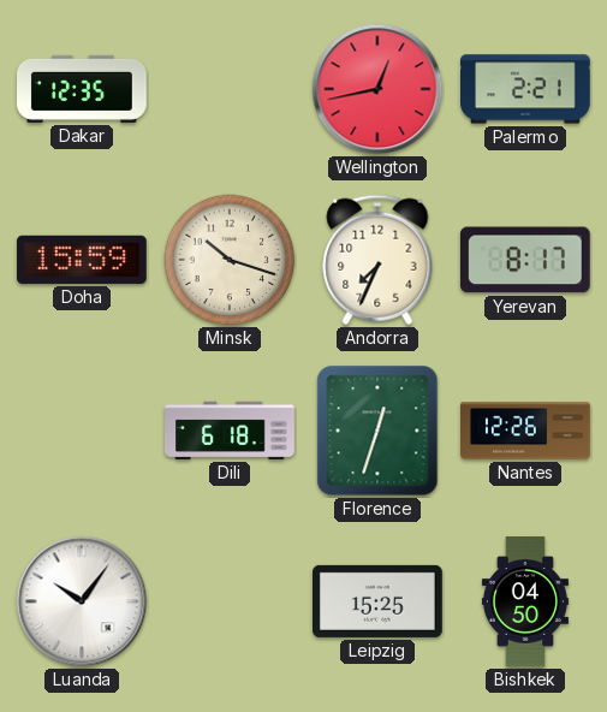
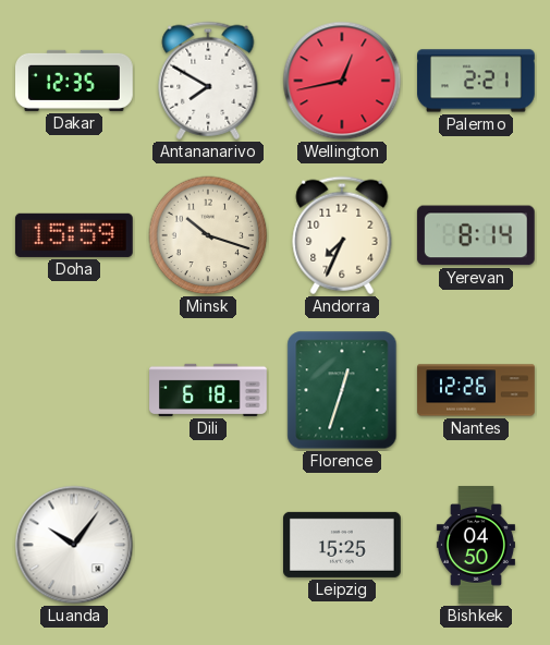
Antananarivo: none -> 7:50
Yerevan: 8:17 -> 8:14
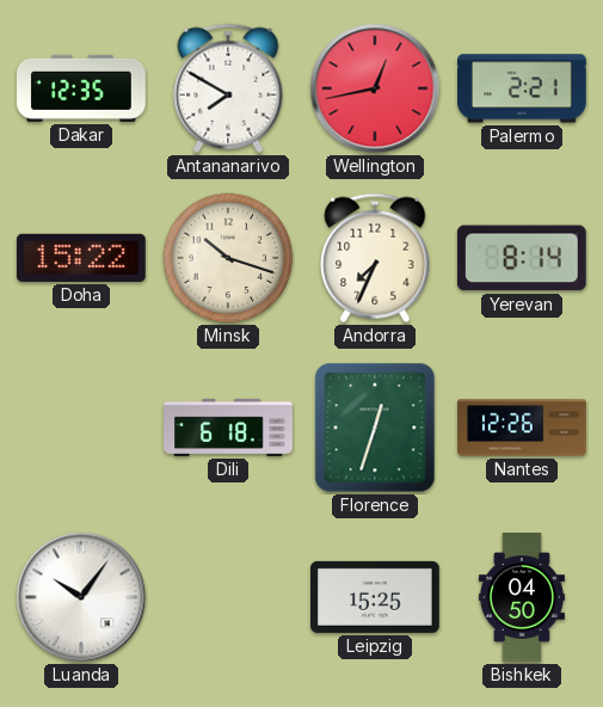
Doha: 15:59 -> 15:22
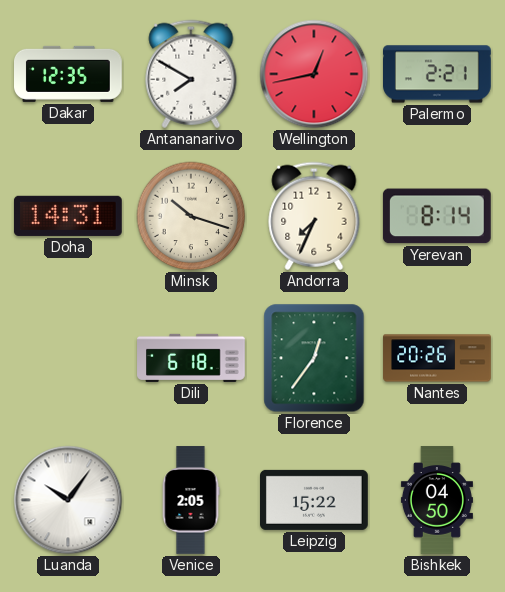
Doha: 15:22 -> 14:31
Florence: 12:33 -> 12:36
Nantes: 12:26 -> 20:26
Venice: none -> 2:05
Leipzig: 15:25 -> 15:22
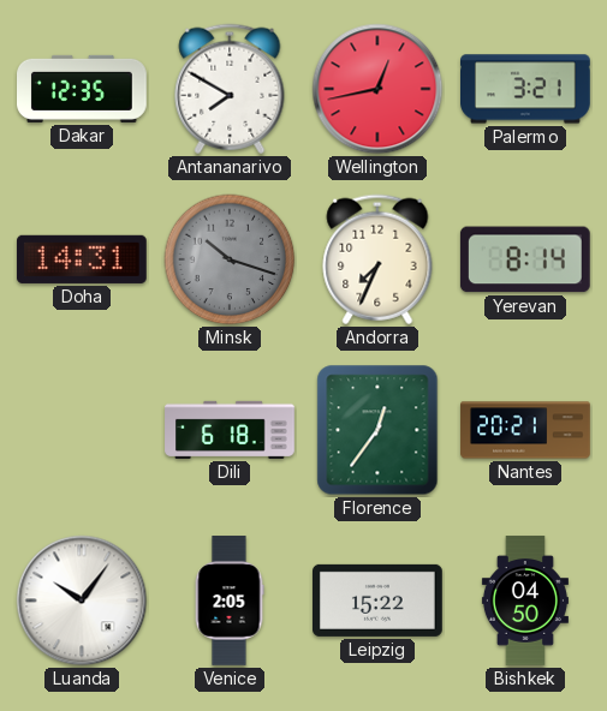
Palermo: 2:21 -> 3:21
Minsk dial: cream -> grey
Nantes: 20:26 -> 20:21
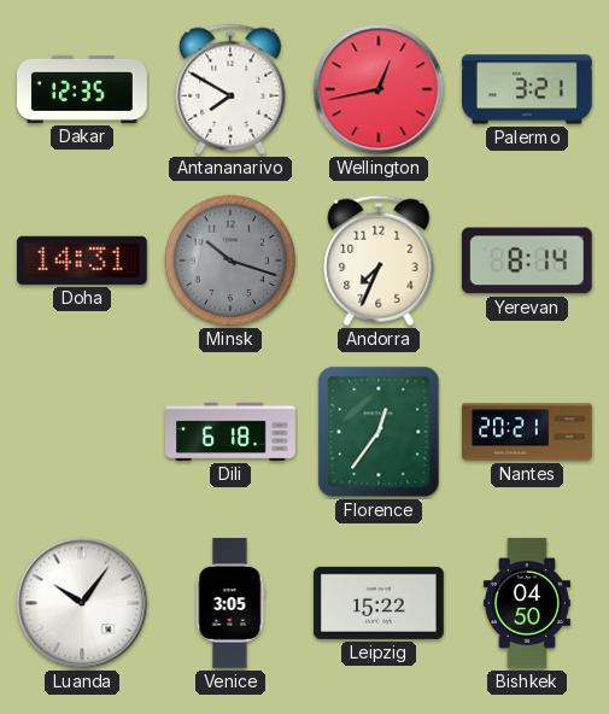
Venice: 2:05 -> 3:05
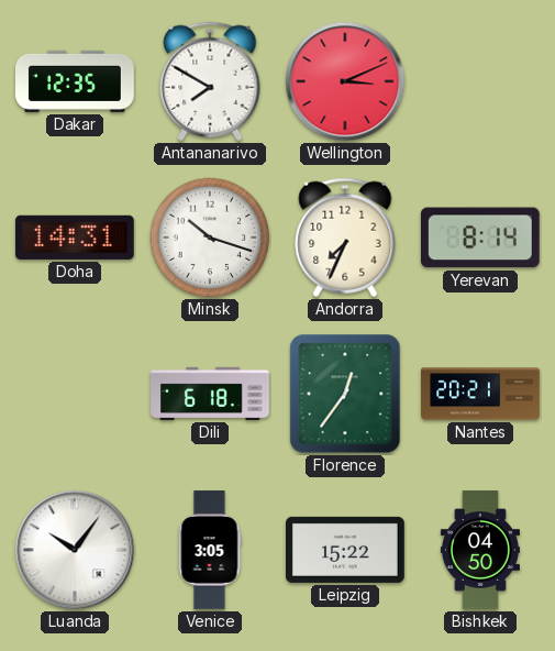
Wellington: 12:43 -> 3:11
Palermo: 3:21 -> none
Minsk dial: grey -> white
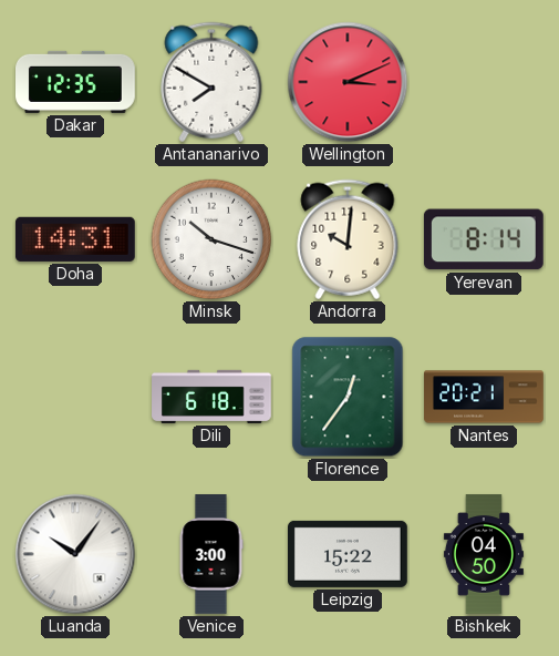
Andorra: 7:34 -> 10:01
Venice: 3:05 -> 3:00
